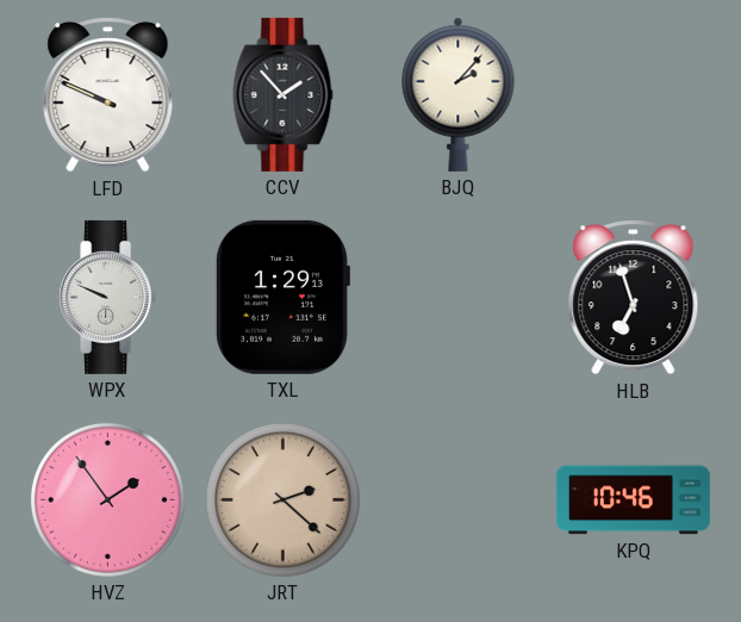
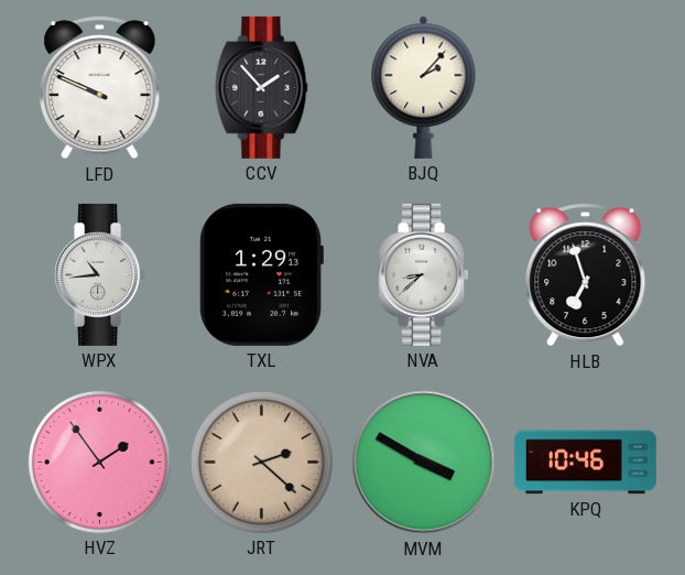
WPX: 9:49 -> 10:44
NVA: none -> 8:38
MVM: none -> 3:50
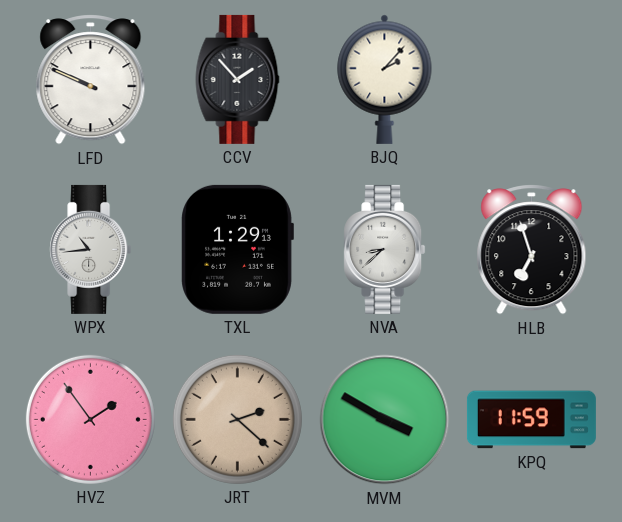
KPQ: 10:46 -> 11:59
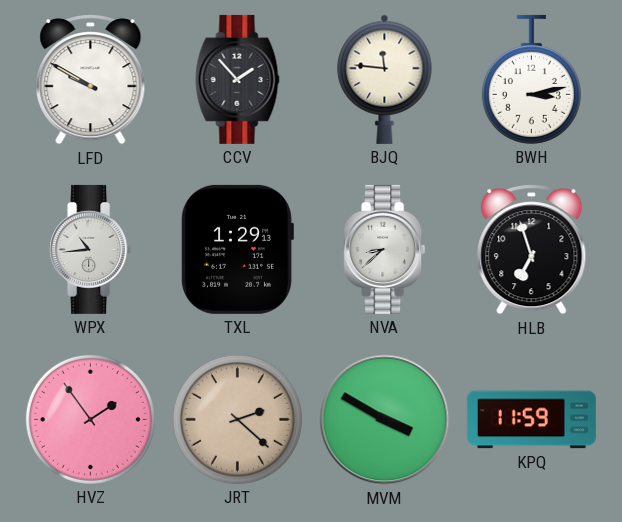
LFD: 9:49 -> 9:50
BJQ: 2:07 -> 11:46
BWH: none -> 3:13
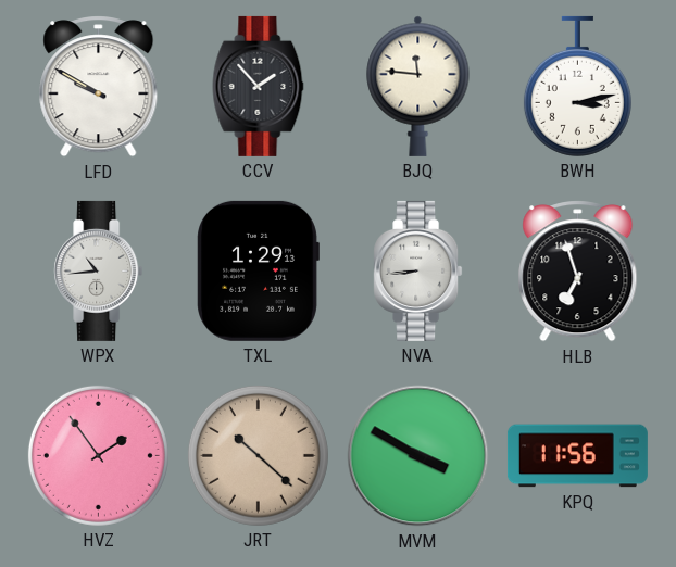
NVA: 8:38 -> 8:44
JRT: 2:22 -> 10:22
KPQ: 11:59 -> 11:56
